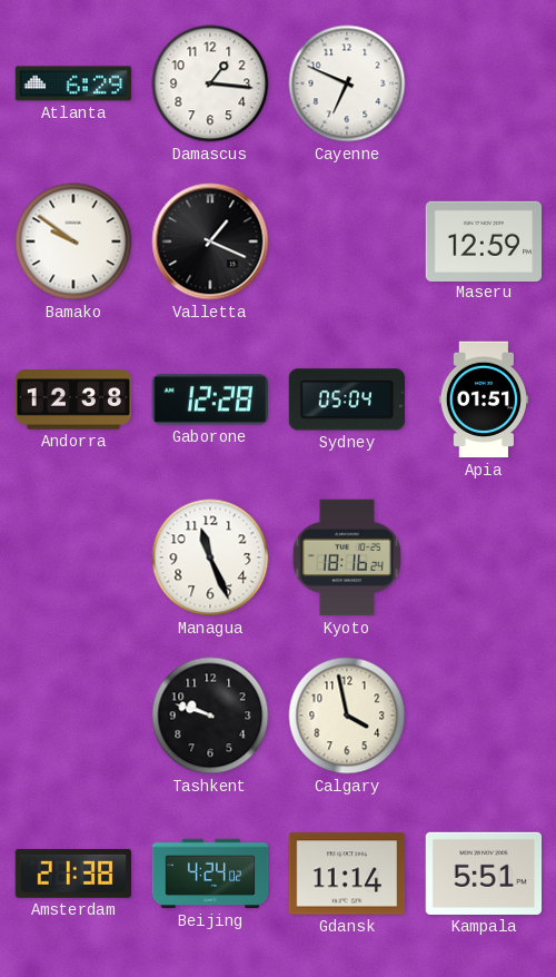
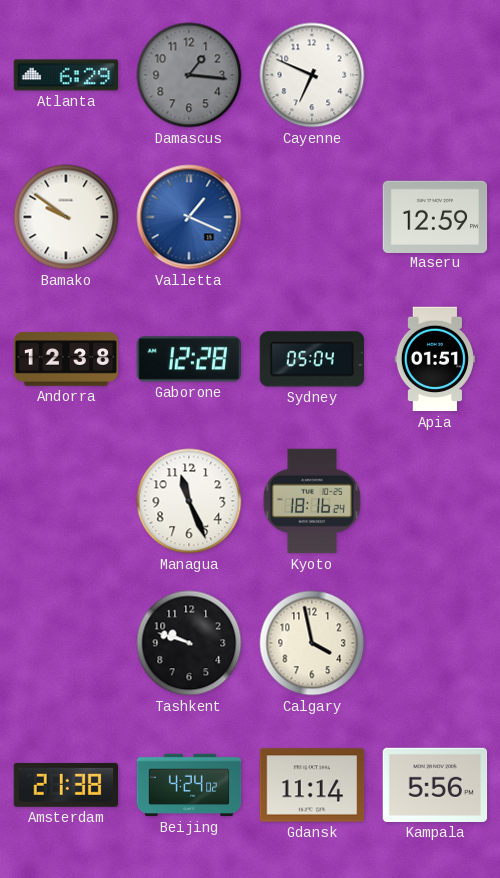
Damascus dial: white -> grey
Valletta dial: black -> blue
Kampala: 5:51 -> 5:56
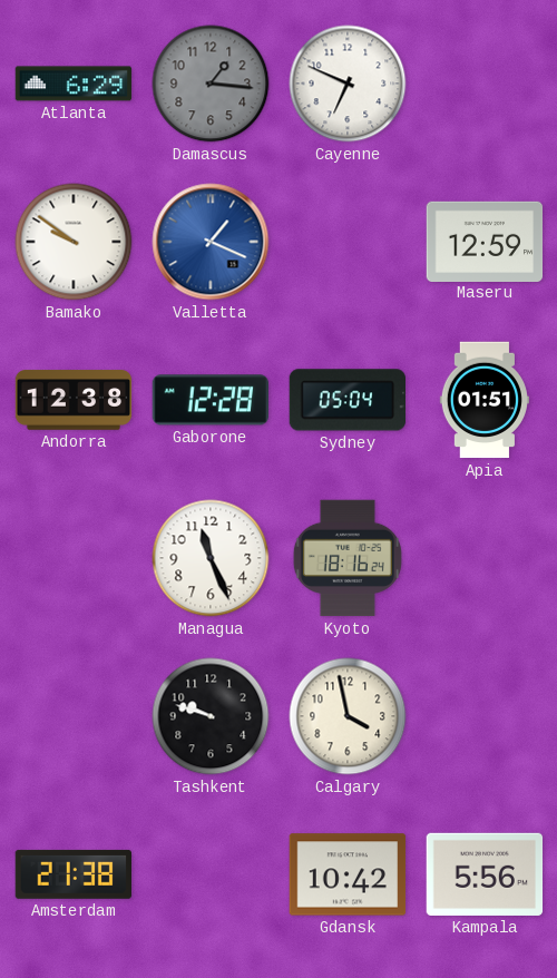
Beijing: 4:24 -> none
Gdansk: 11:14 -> 10:42
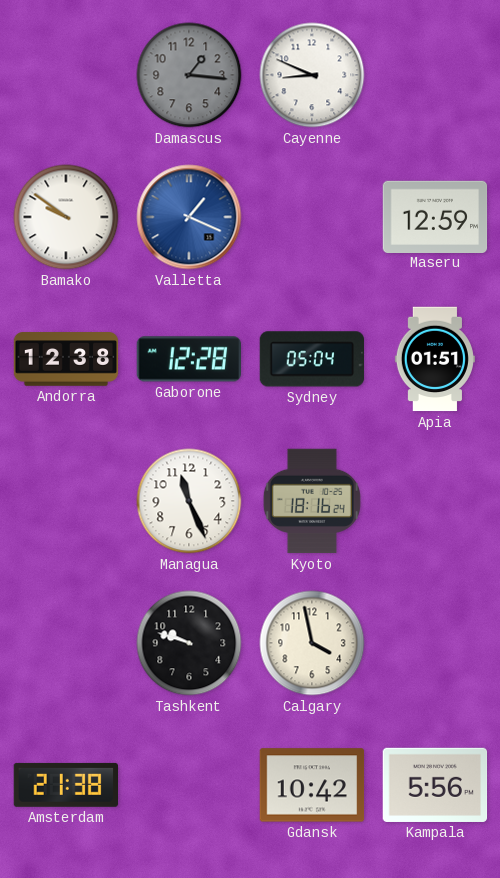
Atlanta: 6:29 -> none
Cayenne: 6:49 -> 8:49
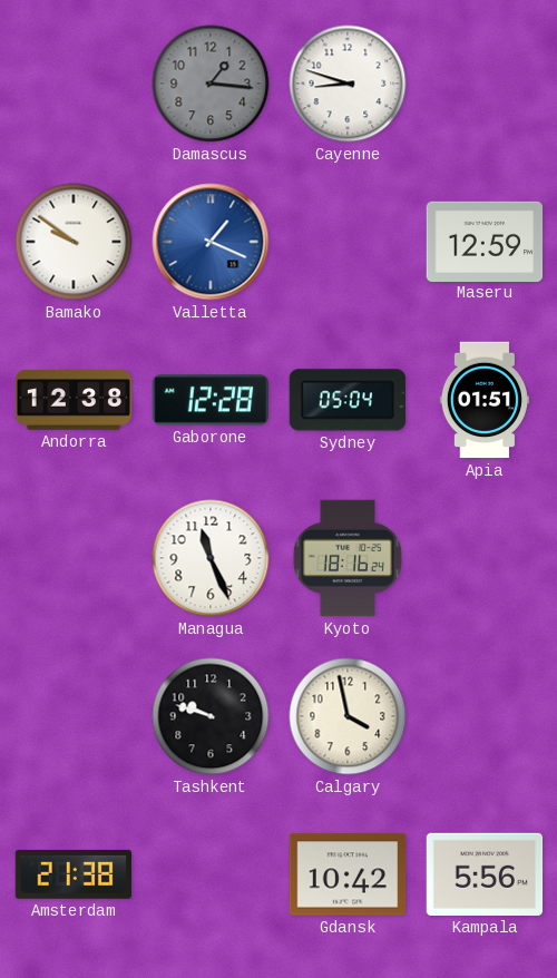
Cayenne: 8:49 -> 8:48
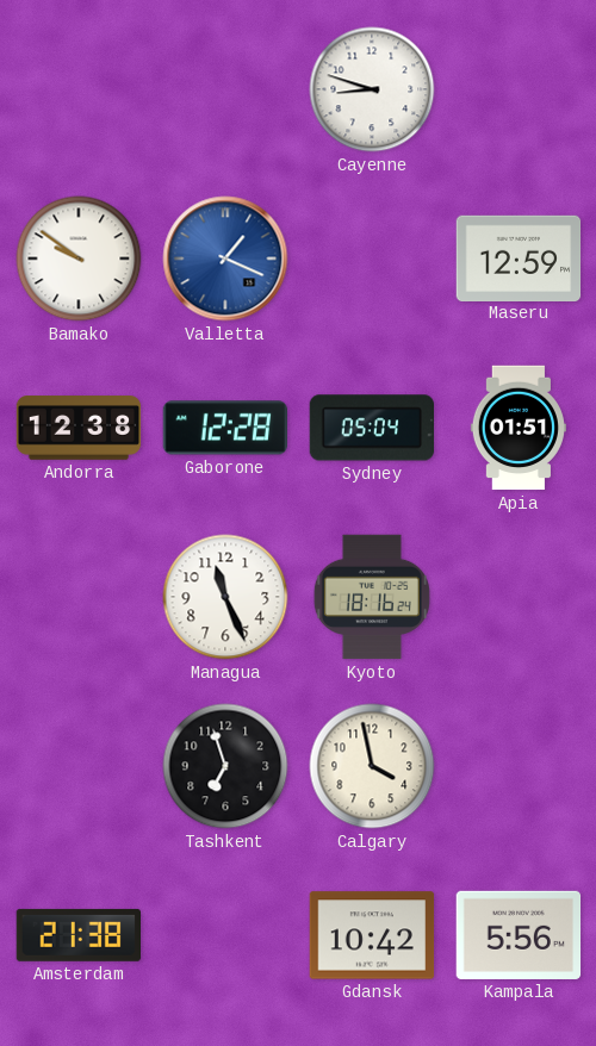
Damascus: 1:16 -> none
Tashkent: 9:48 -> 6:57
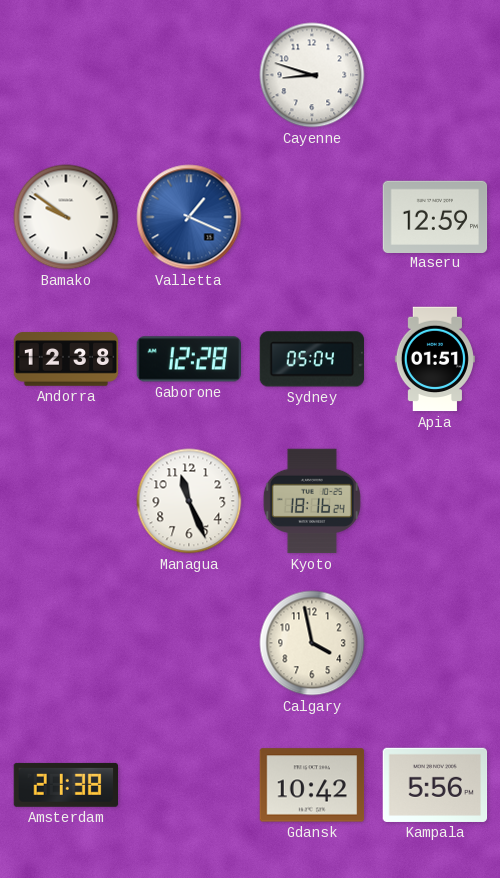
Tashkent: 6:57 -> none
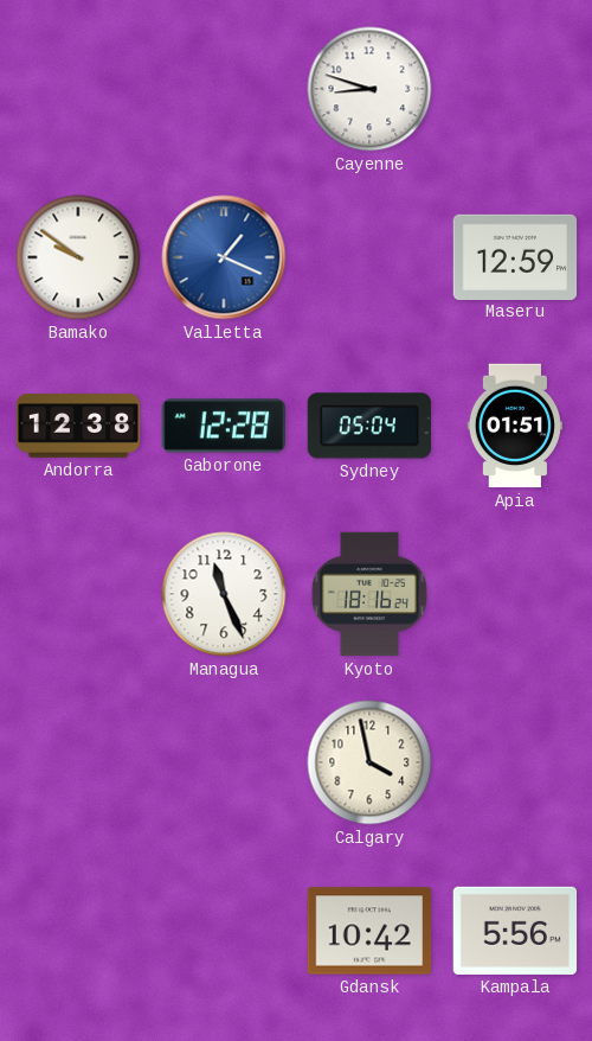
Amsterdam: 21:38 -> none
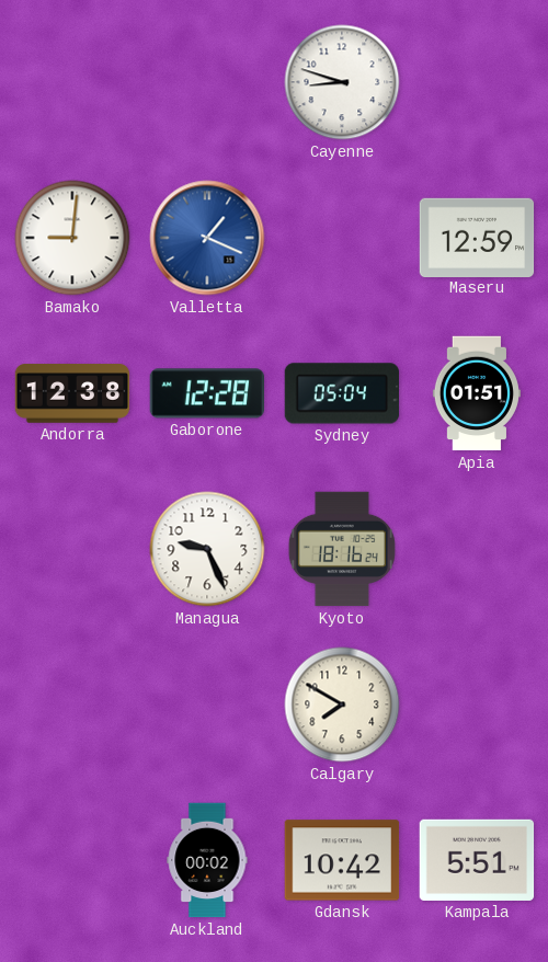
Bamako: 9:51 -> 9:01
Managua: 11:26 -> 9:26
Calgary: 3:58 -> 7:50
Auckland: none -> 00:02
Kampala: 5:56 -> 5:51
